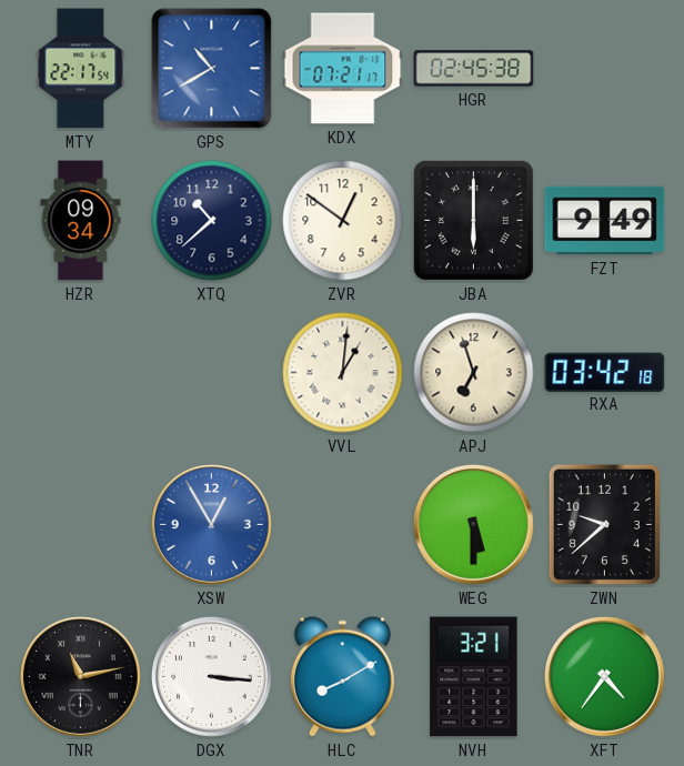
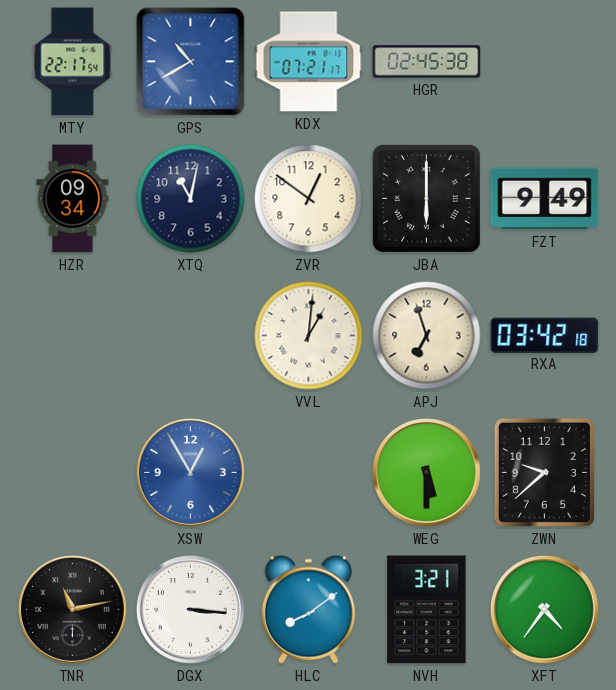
XTQ: 10:38 -> 11:02
HLC: 8:10 -> 8:09
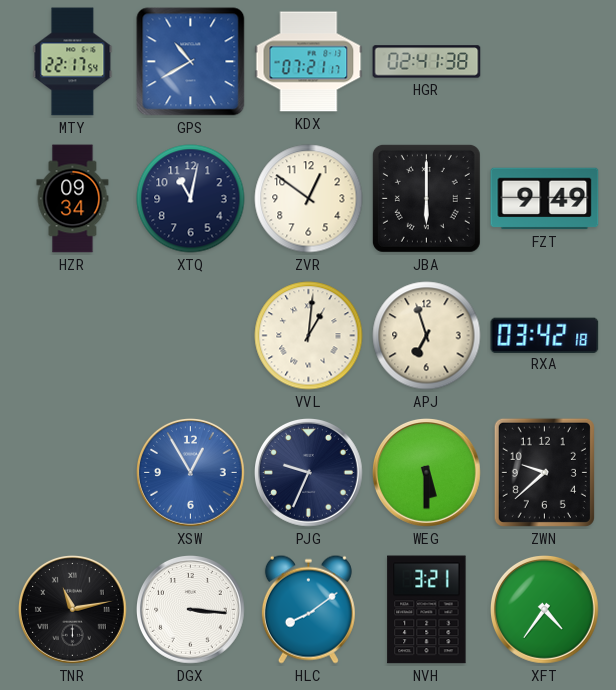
HGR: 02:45 -> 02:41
PJG: none -> 9:34
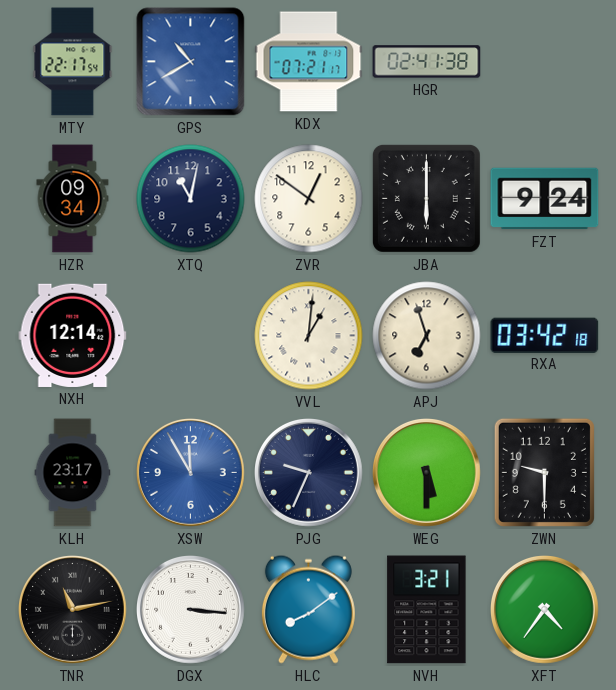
FZT: 9:49 -> 9:24
NXH: none -> 12:14
KLH: none -> 23:17
XSW: 12:55 -> 11:55
ZWN: 9:38 -> 9:30
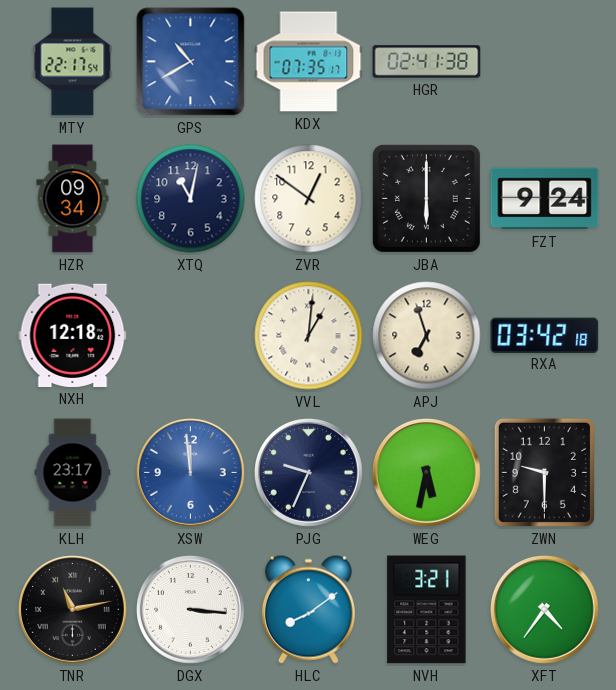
KDX: 07:21 -> 07:35
NXH: 12:14 -> 12:18
XSW: 11:55 -> 11:59
WEG: 5:30 -> 5:32
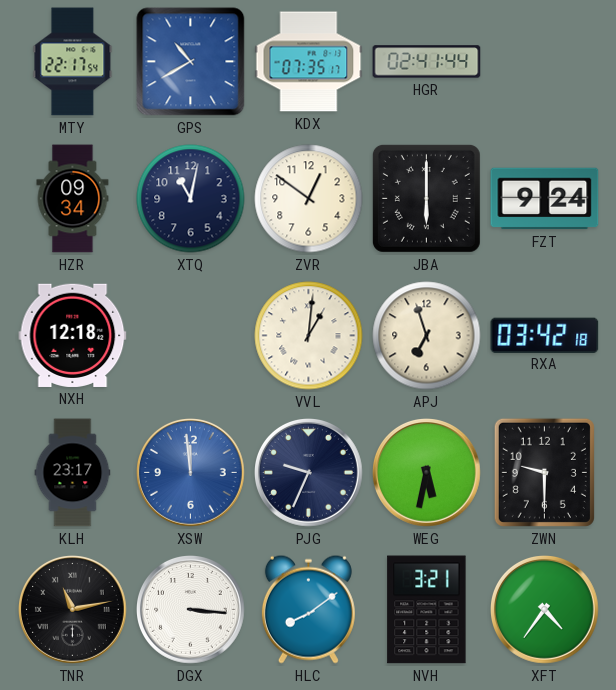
HGR: 02:41:38 -> 02:41:44
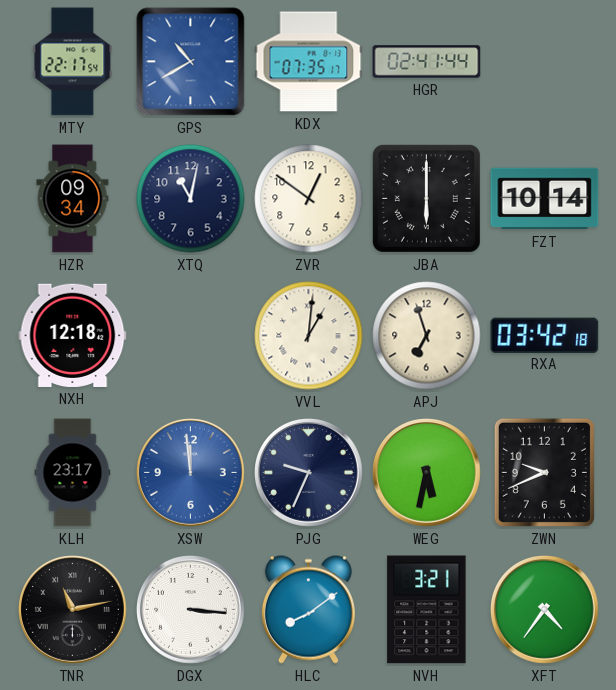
FZT: 9:24 -> 10:14
ZWN: 9:30 -> 9:41
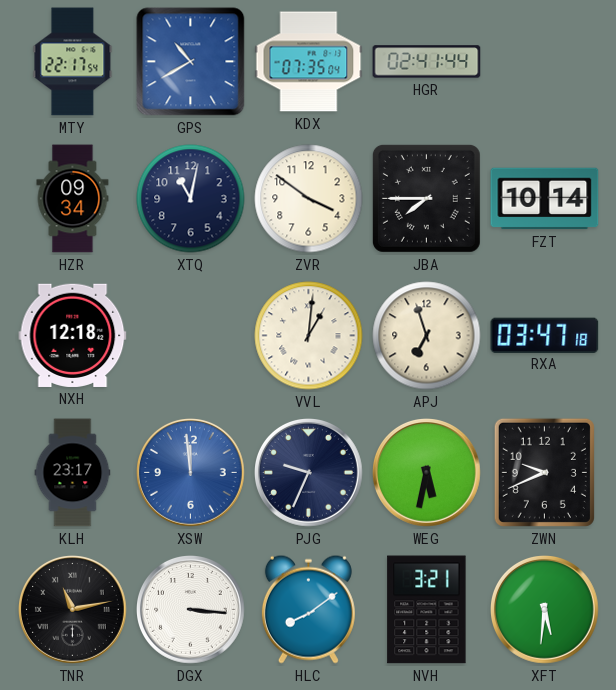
KDX: 07:35:17 -> 07:35:04
ZVR: 12:51 -> 3:51
JBA: 6:00 -> 7:45
RXA: 03:42 -> 03:47
XFT: 4:36 -> 5:31
